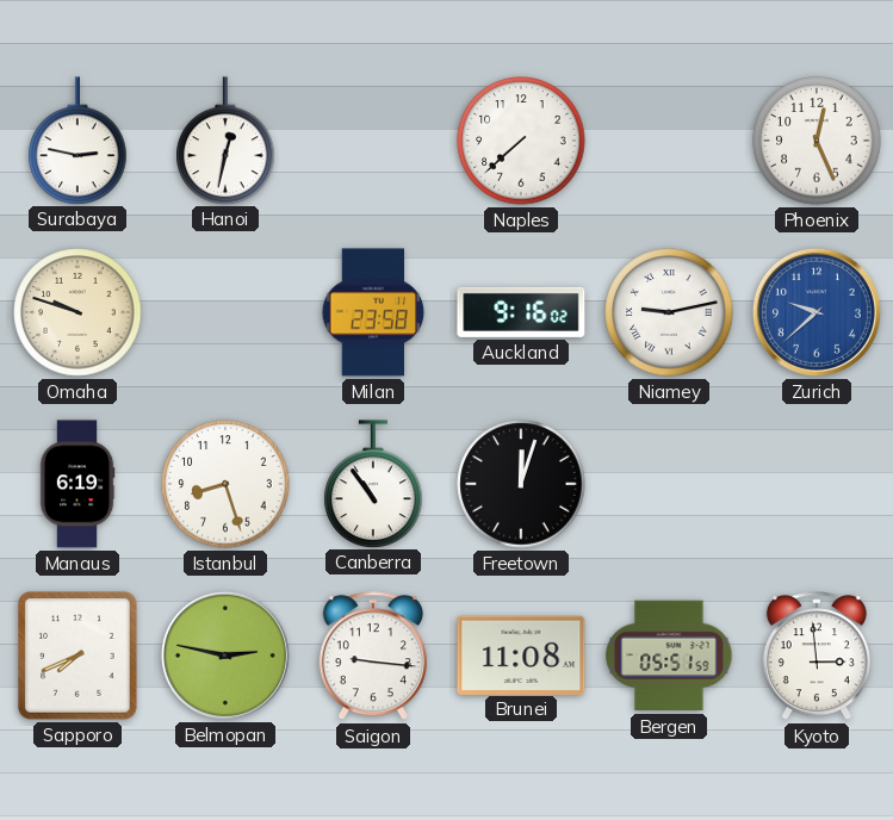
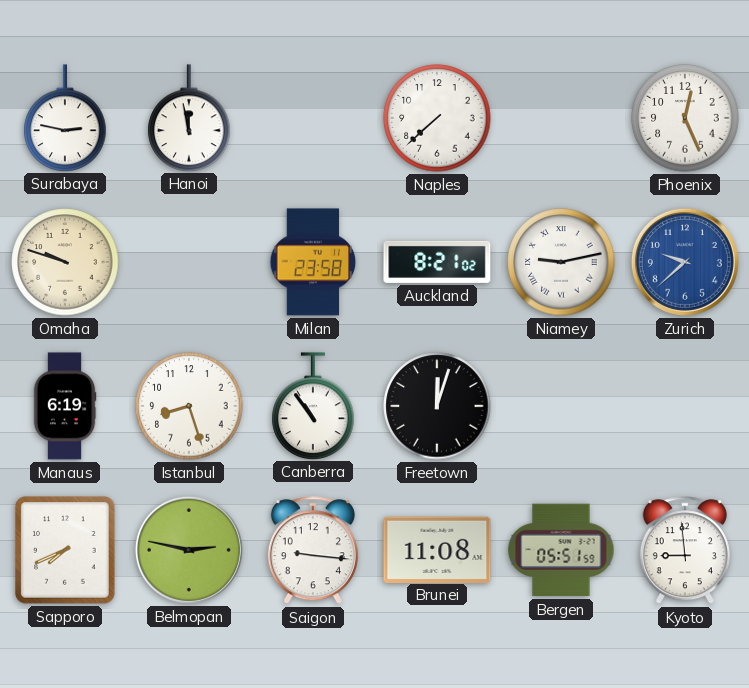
Hanoi: 12:32 -> 11:58
Auckland: 9:16 -> 8:21
Kyoto: 2:59 -> 8:59
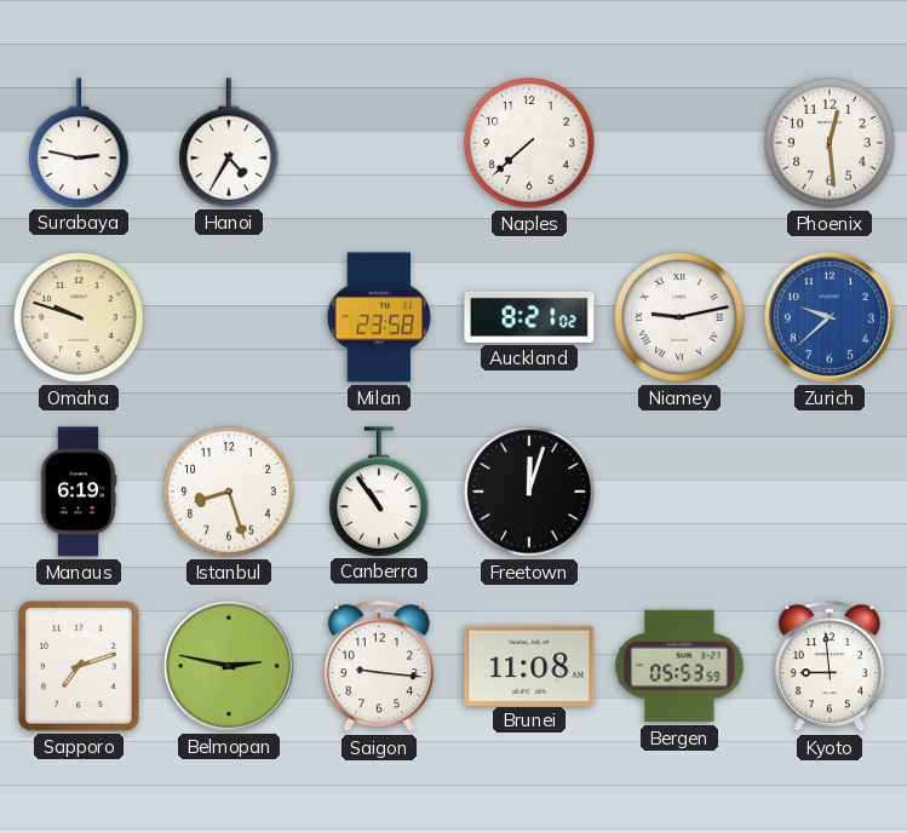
Hanoi: 11:58 -> 4:35
Phoenix: 12:26 -> 12:29
Sapporo: 7:41 -> 7:12
Bergen: 05:51 -> 05:53
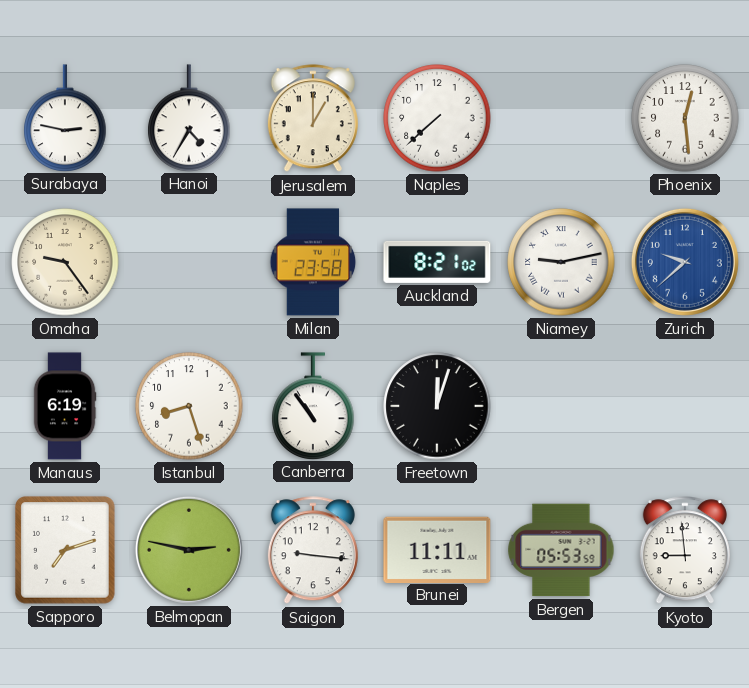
Jerusalem: none -> 1:00
Omaha: 9:48 -> 9:24
Brunei: 11:08 -> 11:11
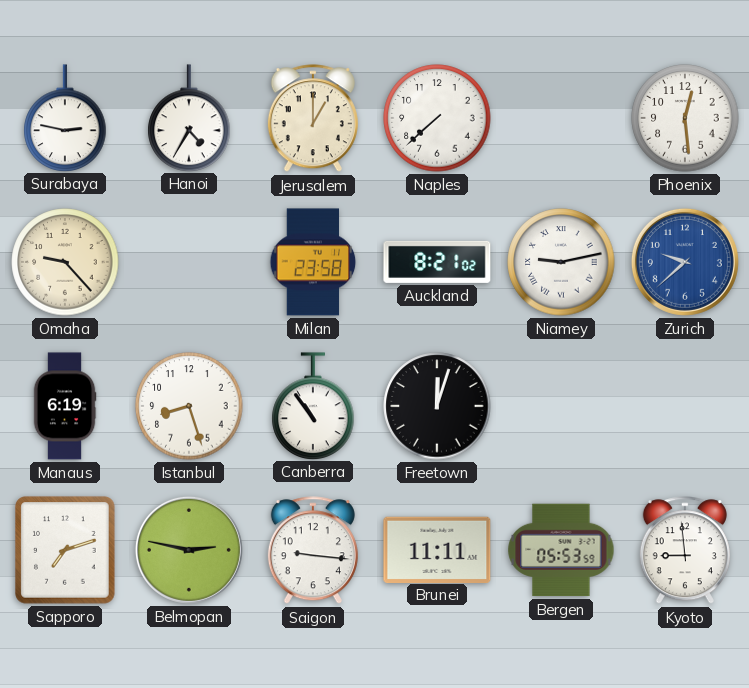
Omaha: 9:24 -> 9:23
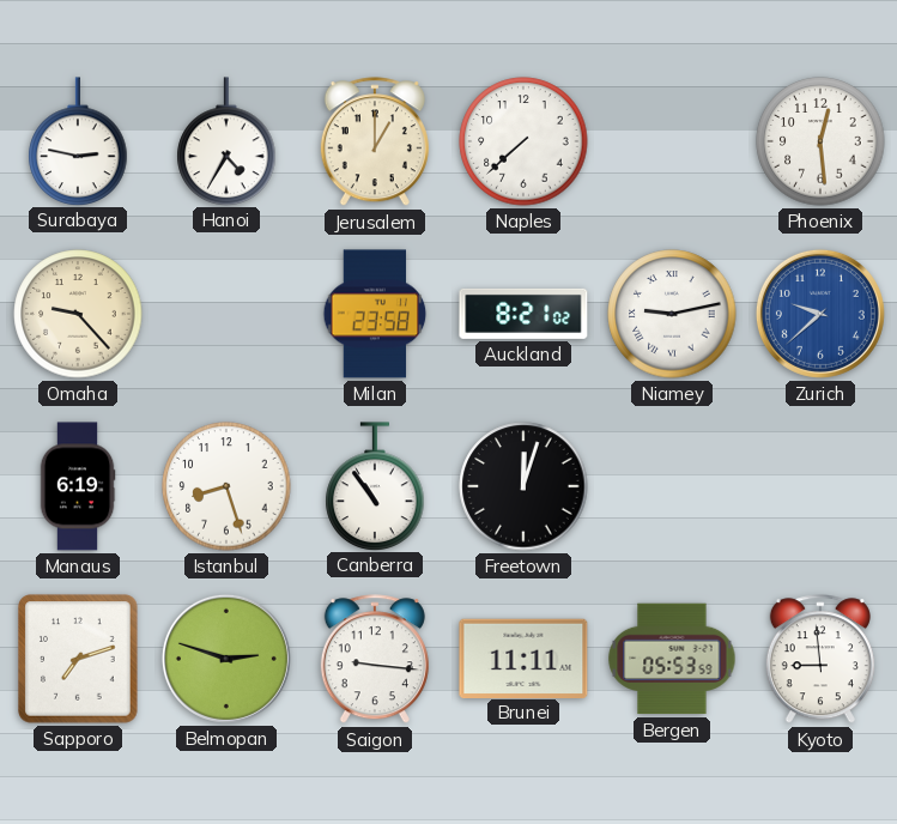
Belmopan: 2:47 -> 2:48
